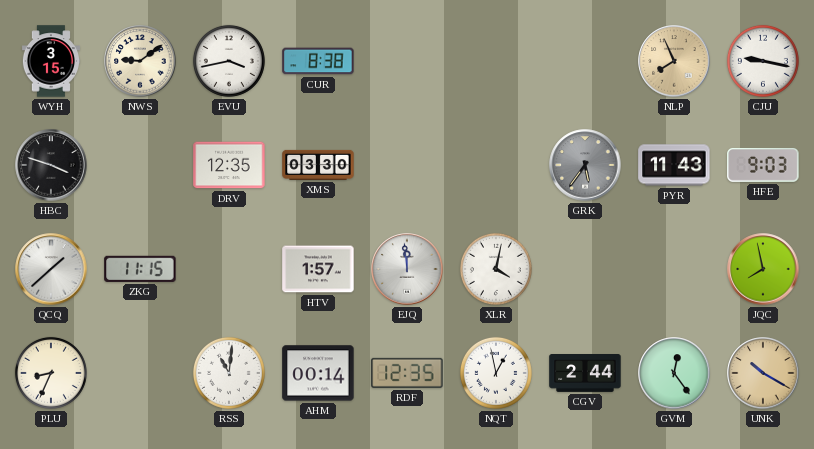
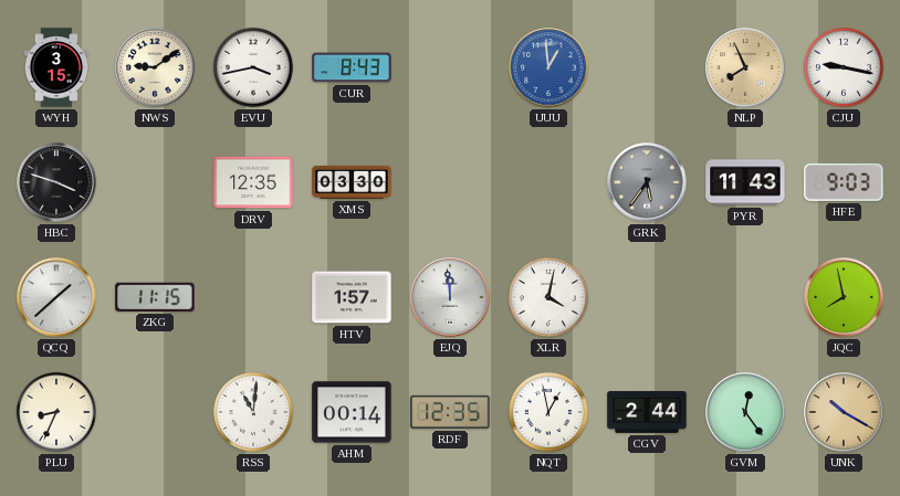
CUR: 8:38 -> 8:43
UUU: none -> 12:59
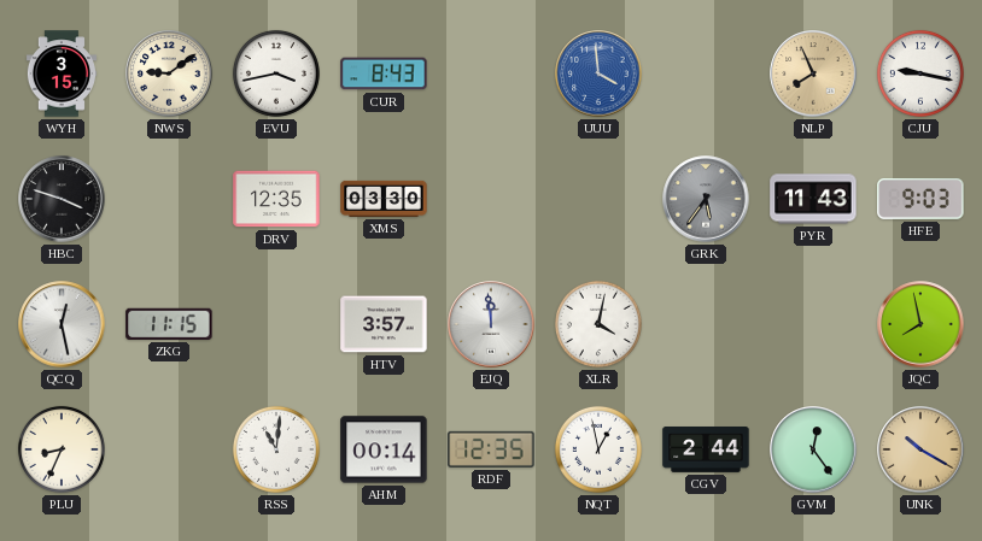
UUU: 12:59 -> 3:59
QCQ: 1:38 -> 12:28
HTV: 1:57 -> 3:57
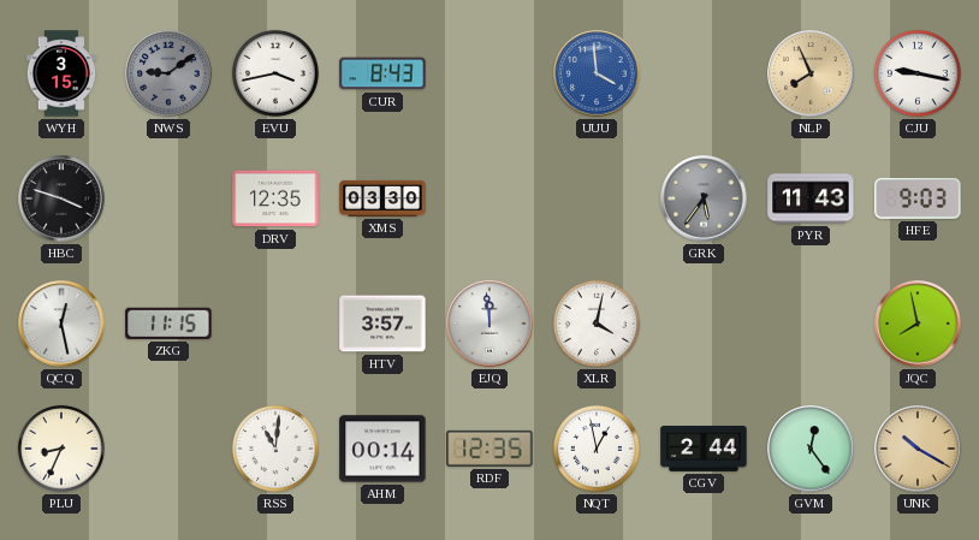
NWS dial: cream -> grey
